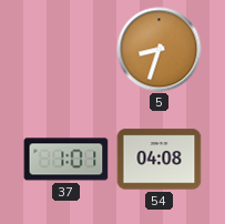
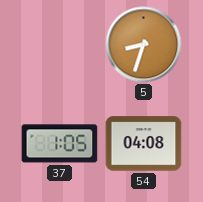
37: 1:01 -> 1:05
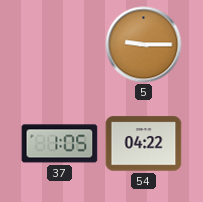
5: 8:33 -> 9:15
54: 04:08 -> 04:22
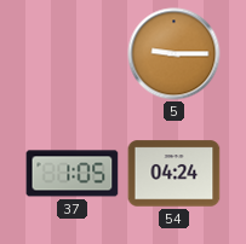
54: 04:22 -> 04:24
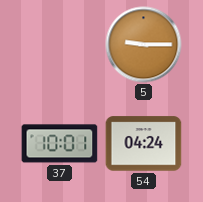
37: 1:05 -> 10:01
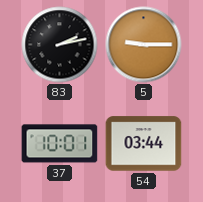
83: none -> 2:13
54: 04:24 -> 03:44
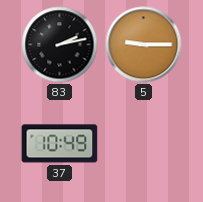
37: 10:01 -> 10:49
54: 03:44 -> none
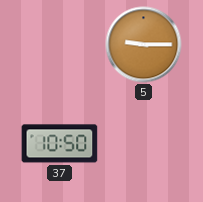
83: 2:13 -> none
37: 10:49 -> 10:50
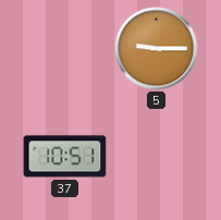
37: 10:50 -> 10:51
